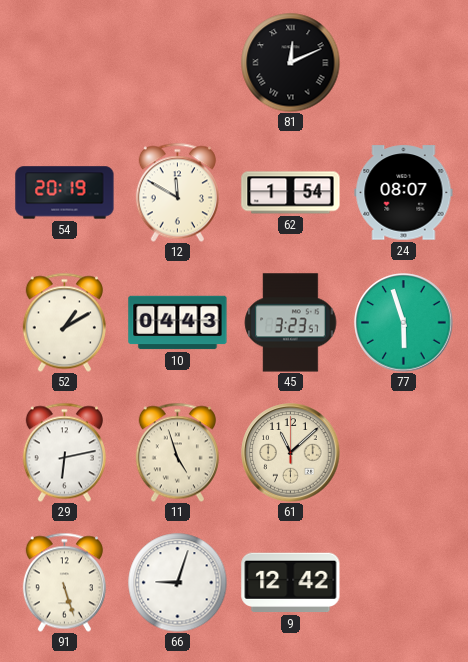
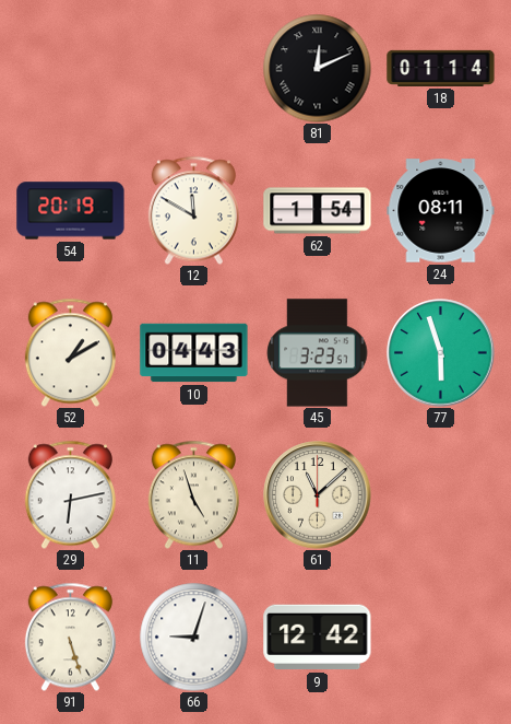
18: none -> 01:14
24: 08:07 -> 08:11
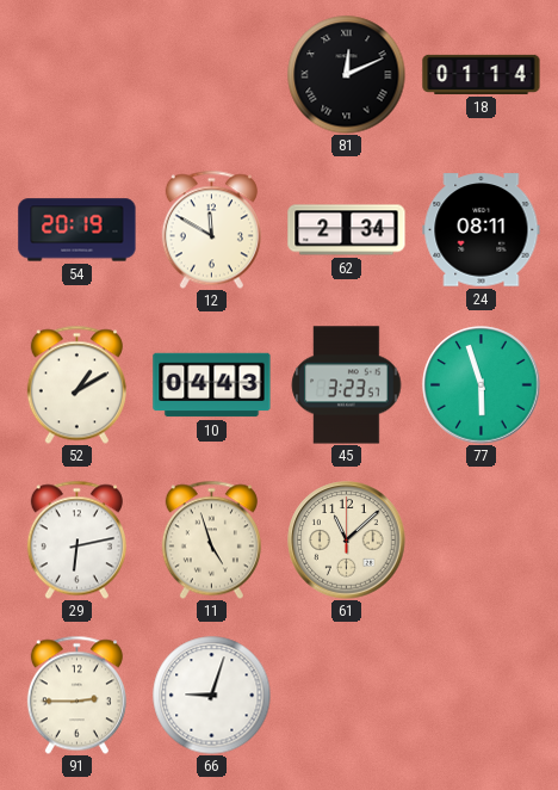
62: 1:54 -> 2:34
91: 5:27 -> 2:45
9: 12:42 -> none
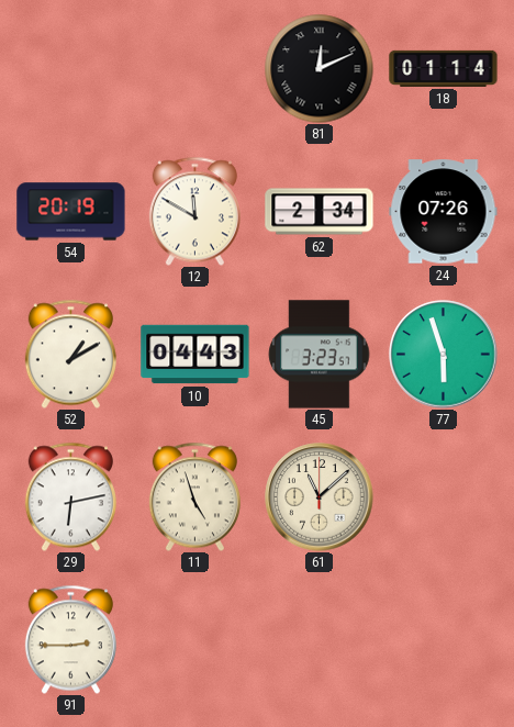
24: 08:11 -> 07:26
66: 9:03 -> none
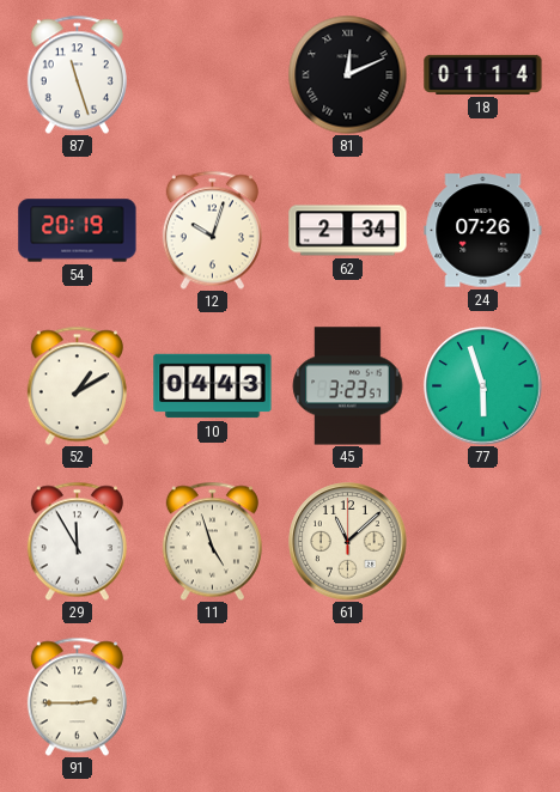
87: none -> 11:27
12: 11:50 -> 10:03
29: 6:13 -> 11:55
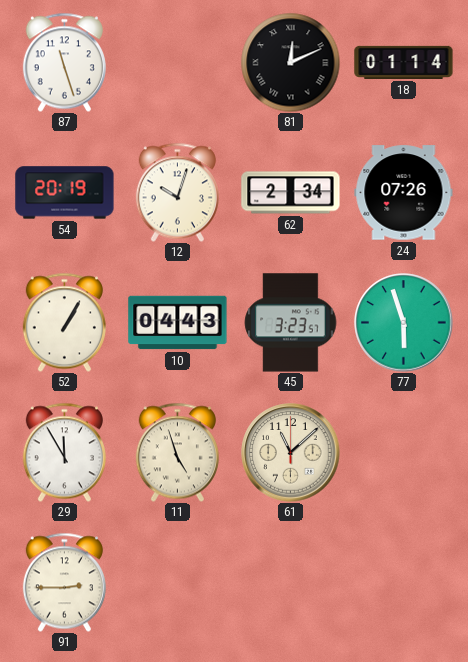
52: 1:10 -> 1:05
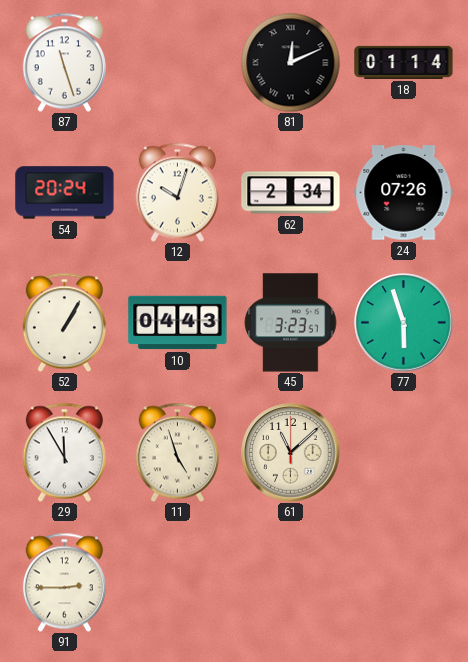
54: 20:19 -> 20:24
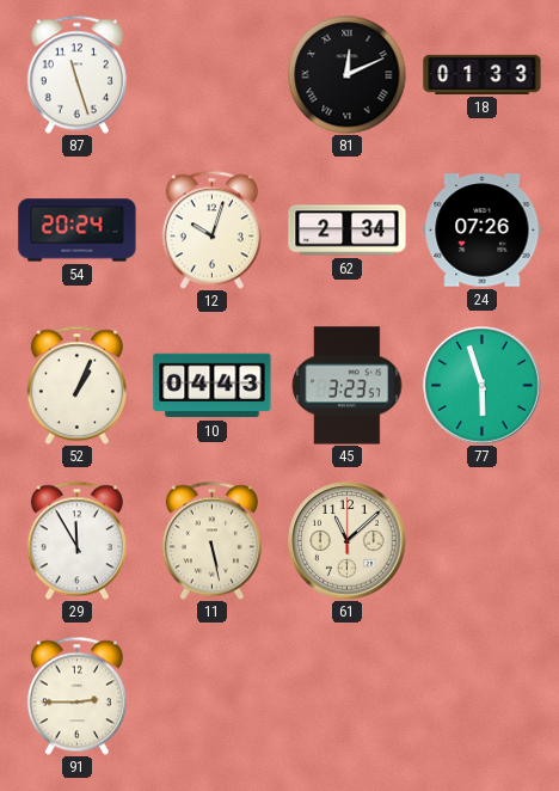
18: 01:14 -> 01:33
52: 1:05 -> 1:04
11: 4:57 -> 5:28
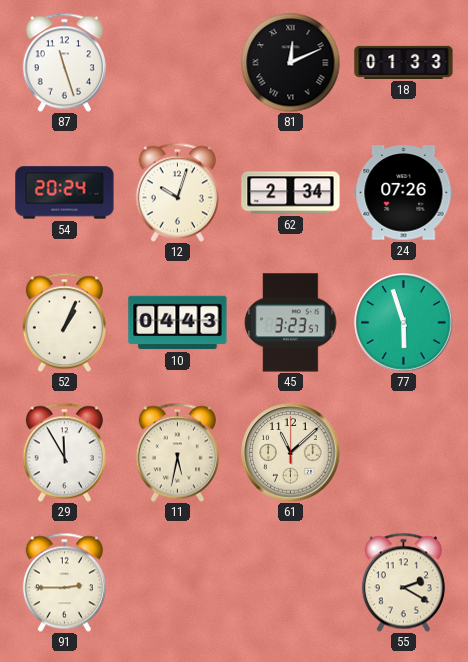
11: 5:28 -> 5:32
55: none -> 2:20
